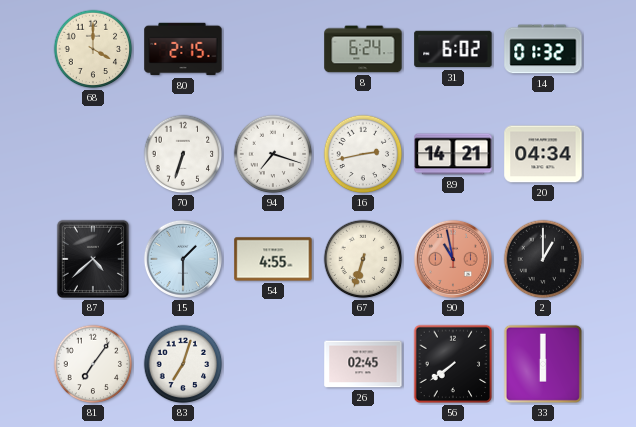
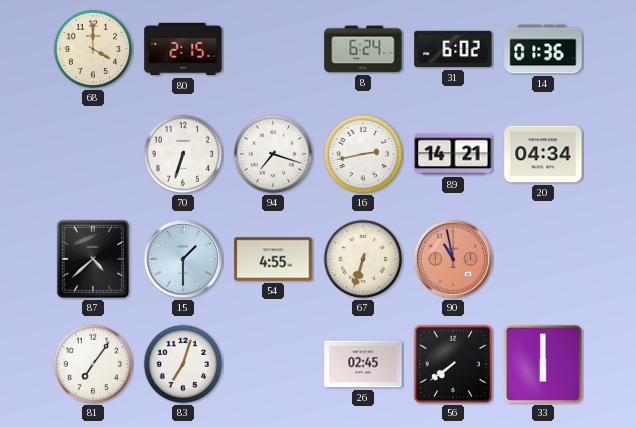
14: 01:32 -> 01:36
2: 1:00 -> none
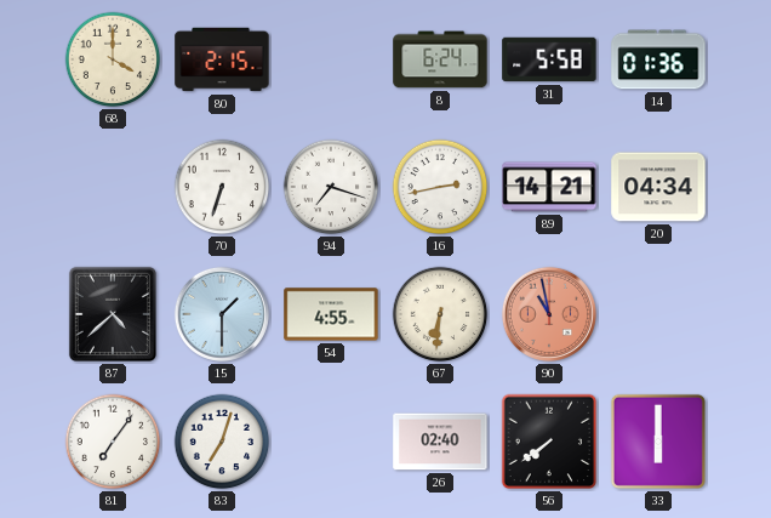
31: 6:02 -> 5:58
67: 6:33 -> 6:31
26: 02:45 -> 02:40
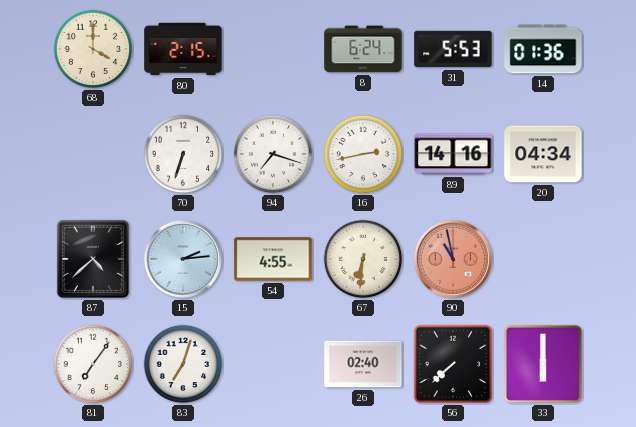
31: 5:58 -> 5:53
89: 14:21 -> 14:16
15: 1:30 -> 2:14
56: 7:39 -> 7:38
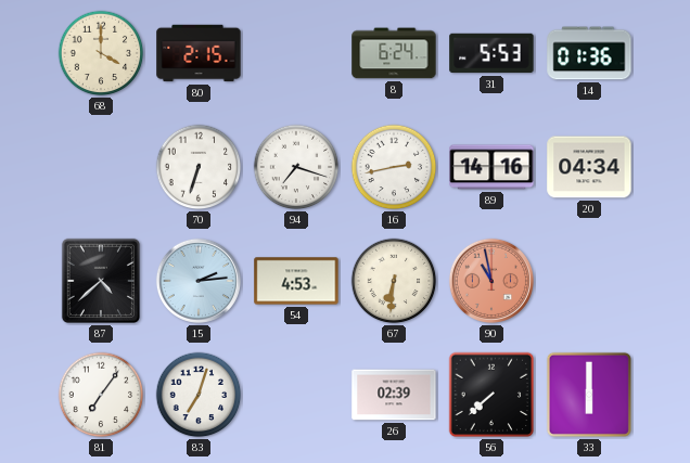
54: 4:55 -> 4:53
26: 02:40 -> 02:39
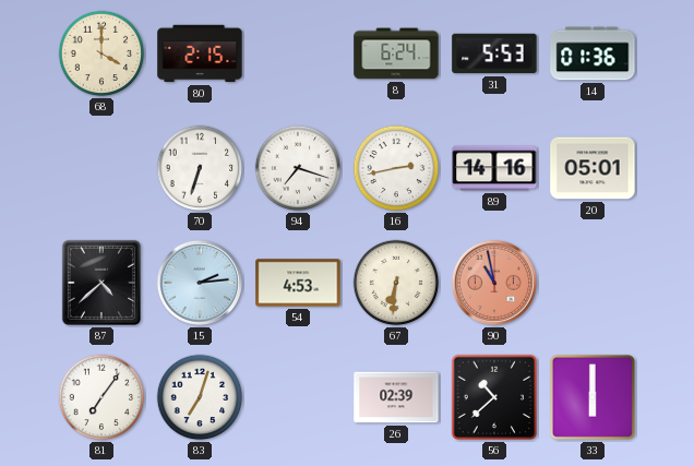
20: 04:34 -> 05:01
56: 7:38 -> 10:38
